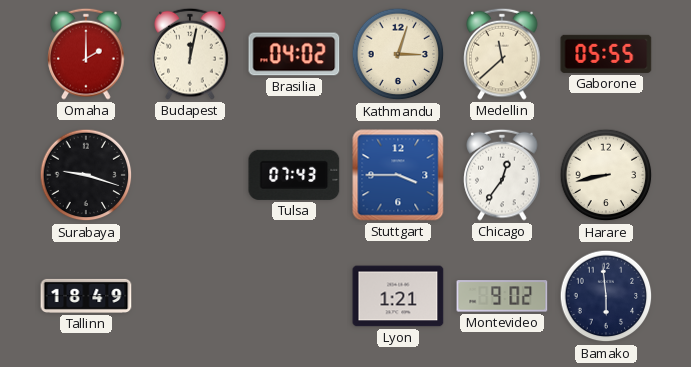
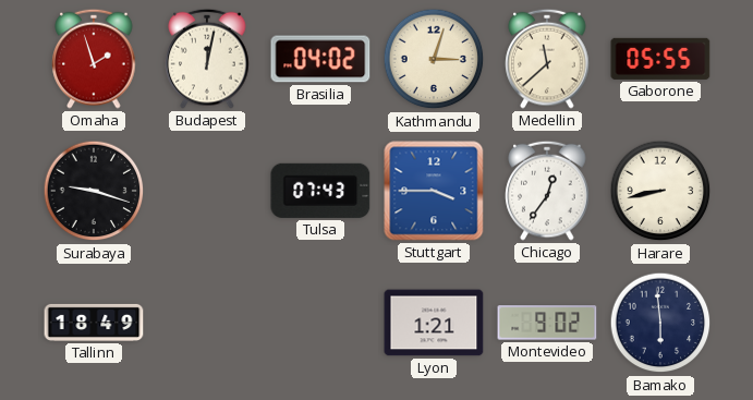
Omaha: 2:00 -> 1:57
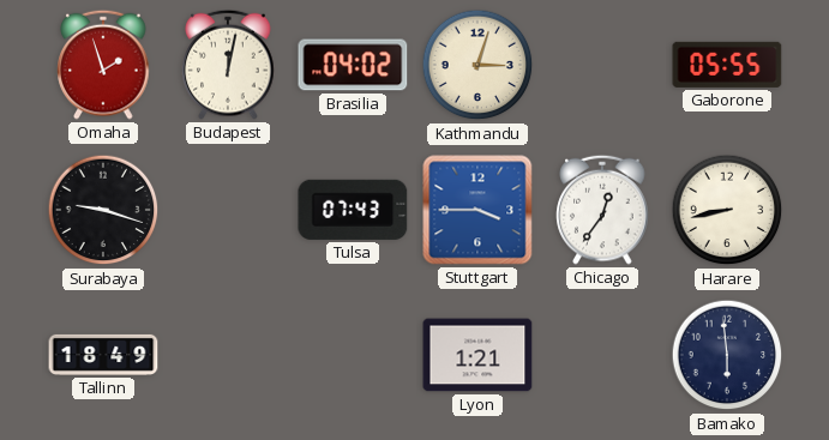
Medellin: 11:38 -> none
Montevideo: 9:02 -> none
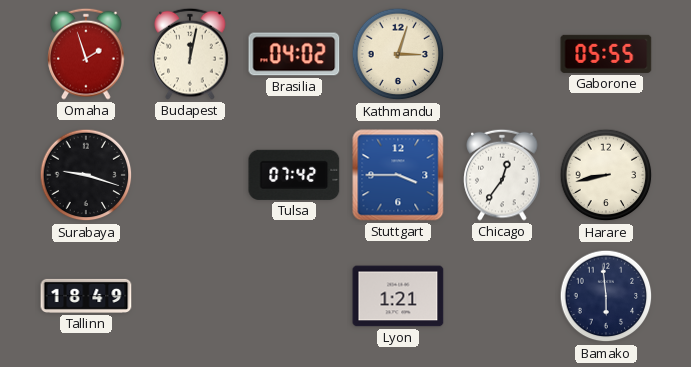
Tulsa: 07:43 -> 07:42
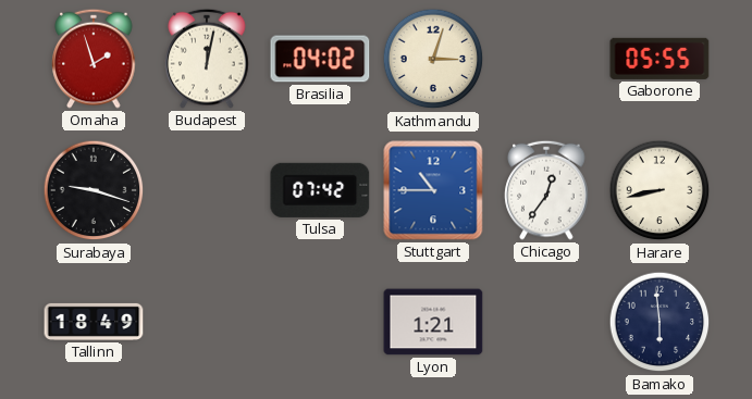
Stuttgart: 3:45 -> 10:45
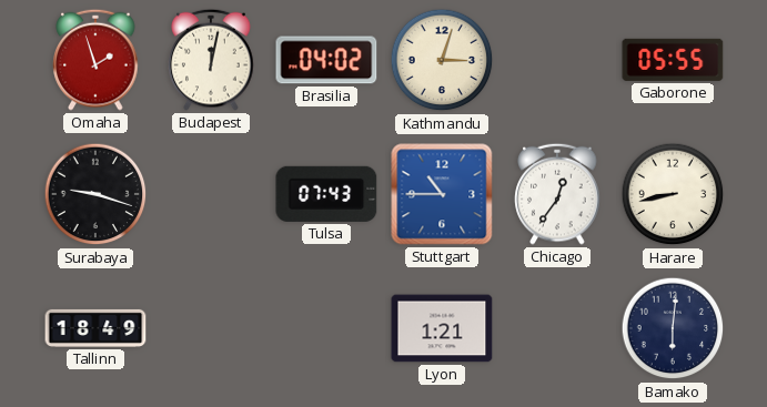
Tulsa: 07:42 -> 07:43
Bamako: 5:59 -> 6:01
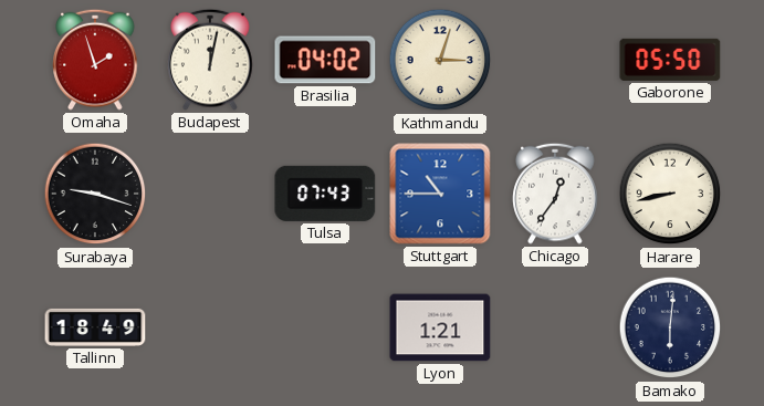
Gaborone: 05:55 -> 05:50
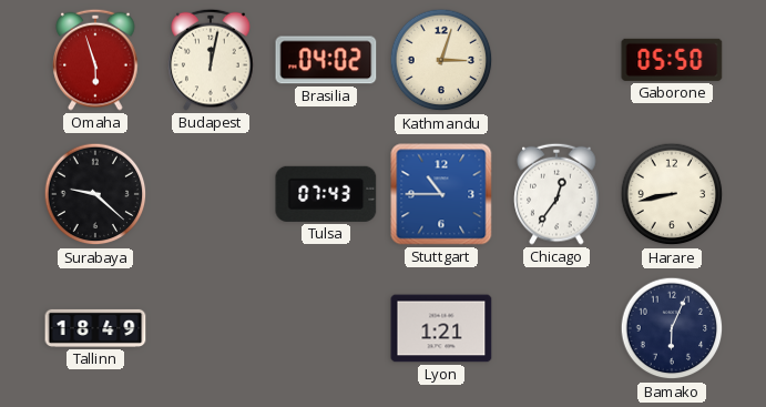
Omaha: 1:57 -> 5:57
Surabaya: 9:18 -> 9:22
Bamako: 6:01 -> 6:04
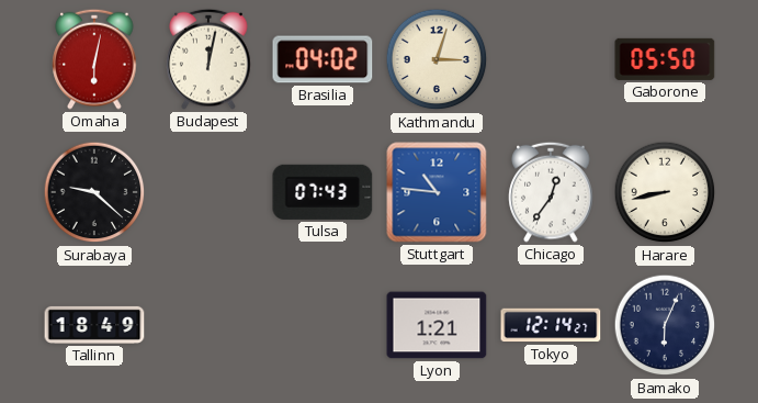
Omaha: 5:57 -> 6:02
Stuttgart: 10:45 -> 10:46
Tokyo: none -> 12:14
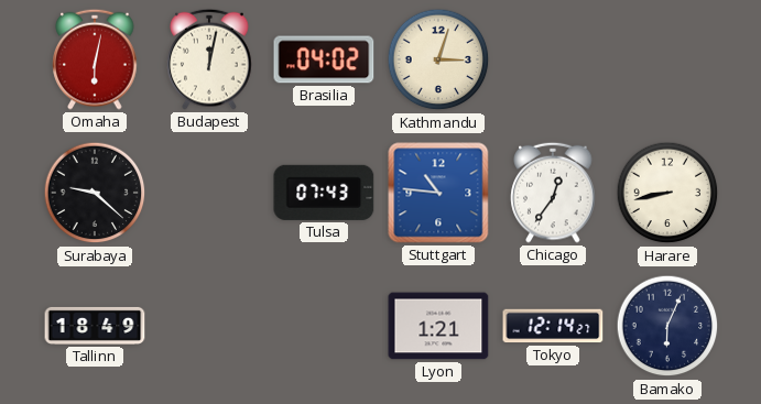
Gaborone: 05:50 -> none
